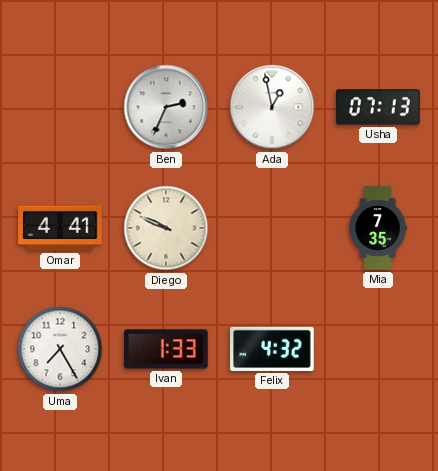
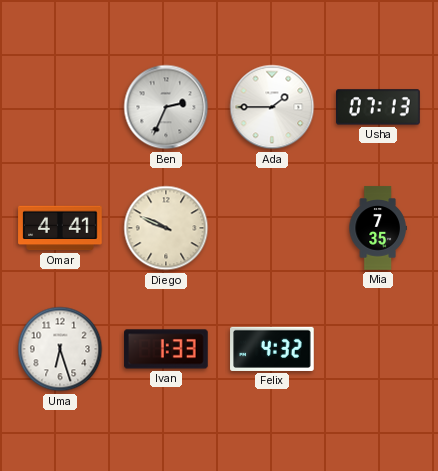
Ada: 12:58 -> 1:45
Uma: 7:25 -> 6:27
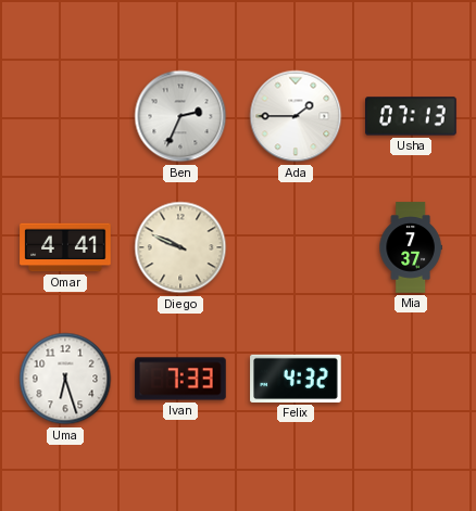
Mia: 7:35 -> 7:37
Ivan: 1:33 -> 7:33
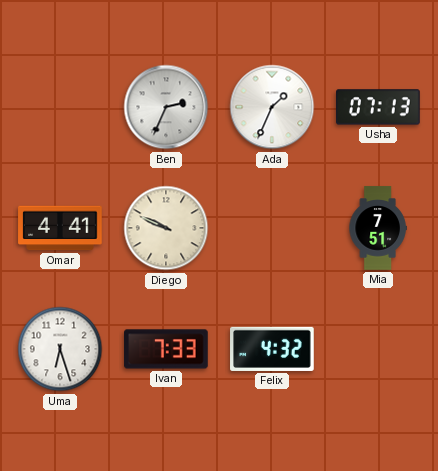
Ada: 1:45 -> 1:34
Mia: 7:37 -> 7:51
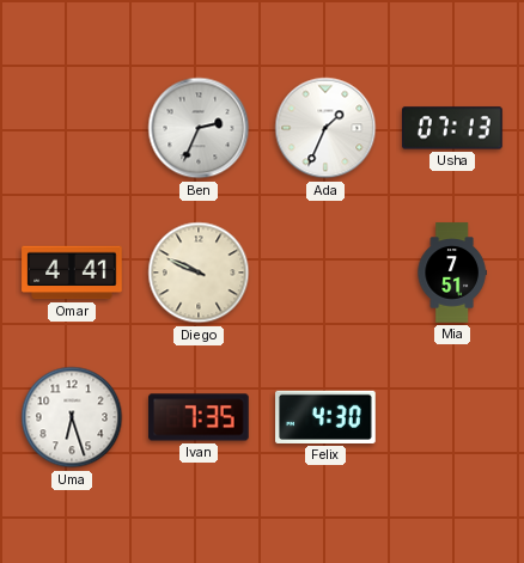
Ivan: 7:33 -> 7:35
Felix: 4:32 -> 4:30
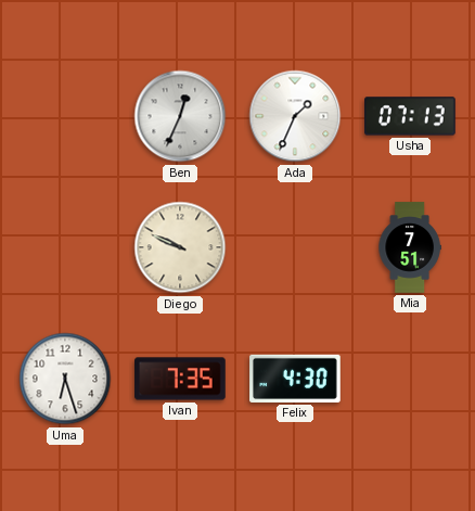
Ben: 2:34 -> 12:34
Omar: 4:41 -> none
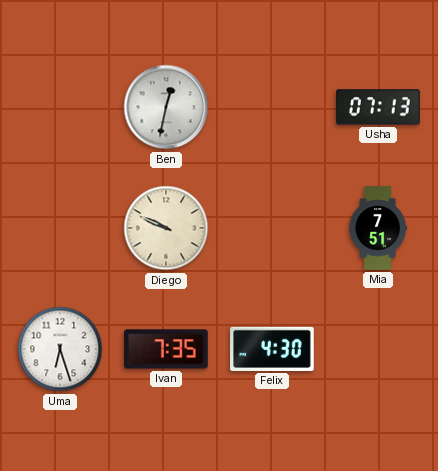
Ben: 12:34 -> 12:32
Ada: 1:34 -> none
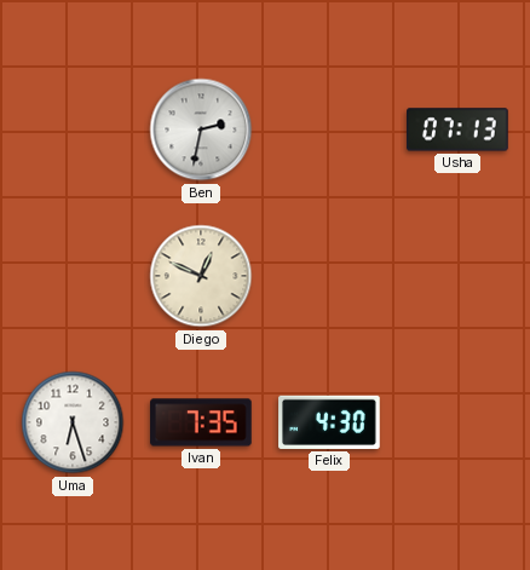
Ben: 12:32 -> 2:32
Diego: 9:49 -> 12:49
Mia: 7:51 -> none
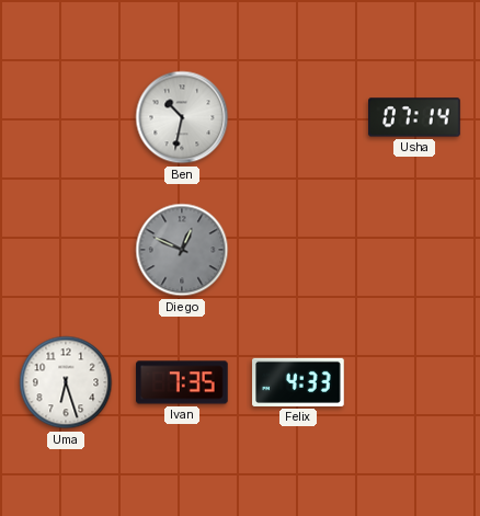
Ben: 2:32 -> 10:32
Usha: 07:13 -> 07:14
Diego dial: cream -> grey
Felix: 4:30 -> 4:33
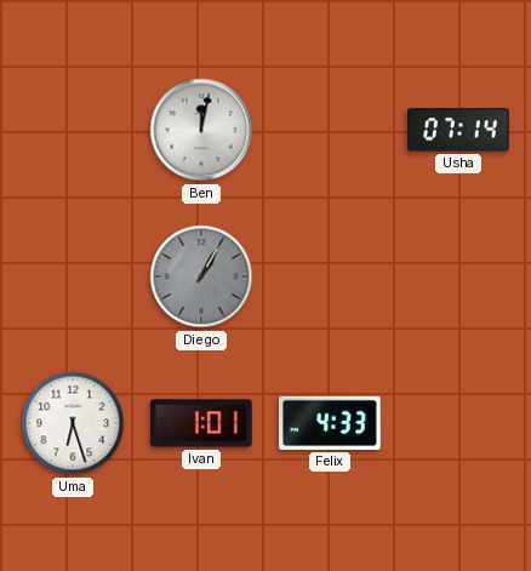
Ben: 10:32 -> 12:02
Diego: 12:49 -> 1:05
Ivan: 7:35 -> 1:01
